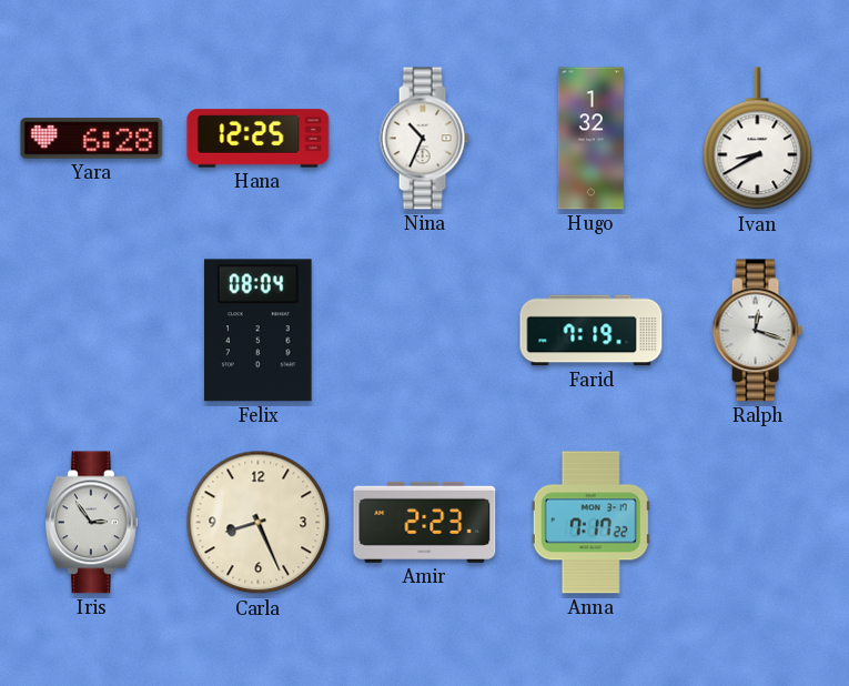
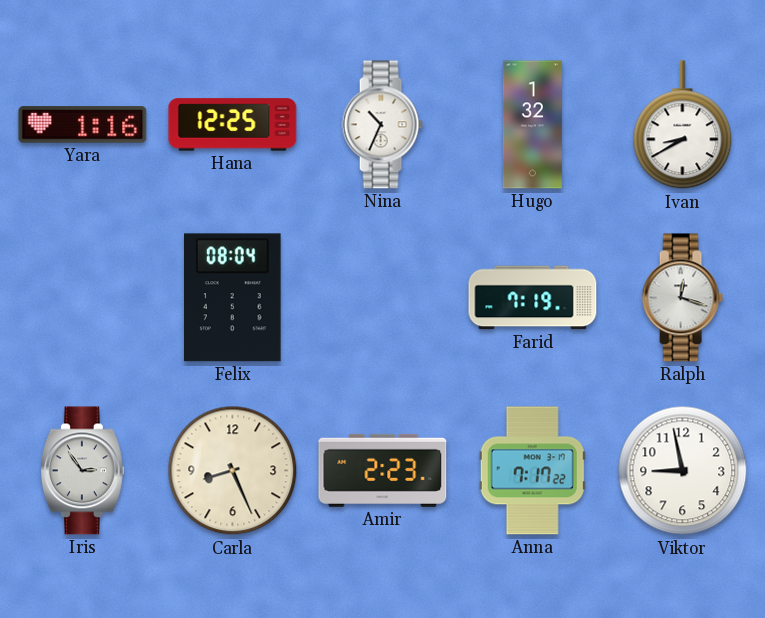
Yara: 6:28 -> 1:16
Viktor: none -> 8:58
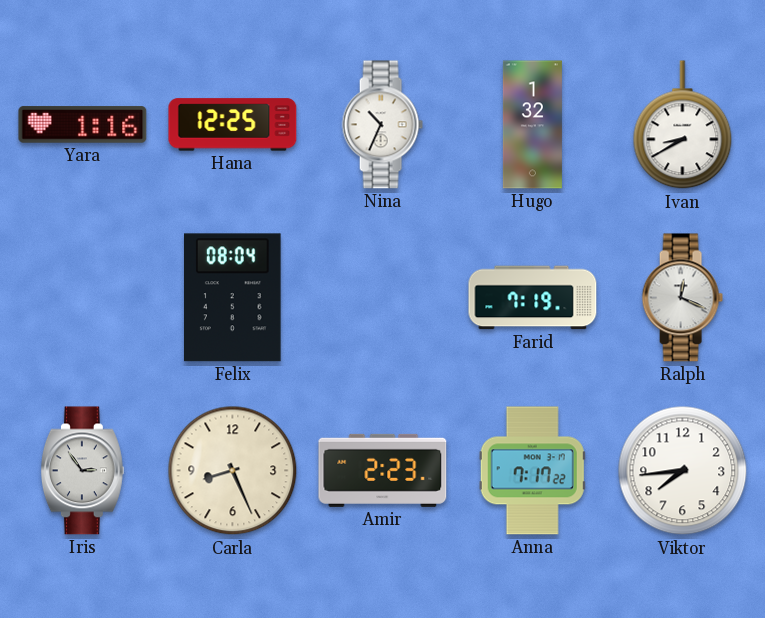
Ralph: 12:18 -> 12:19
Viktor: 8:58 -> 7:44
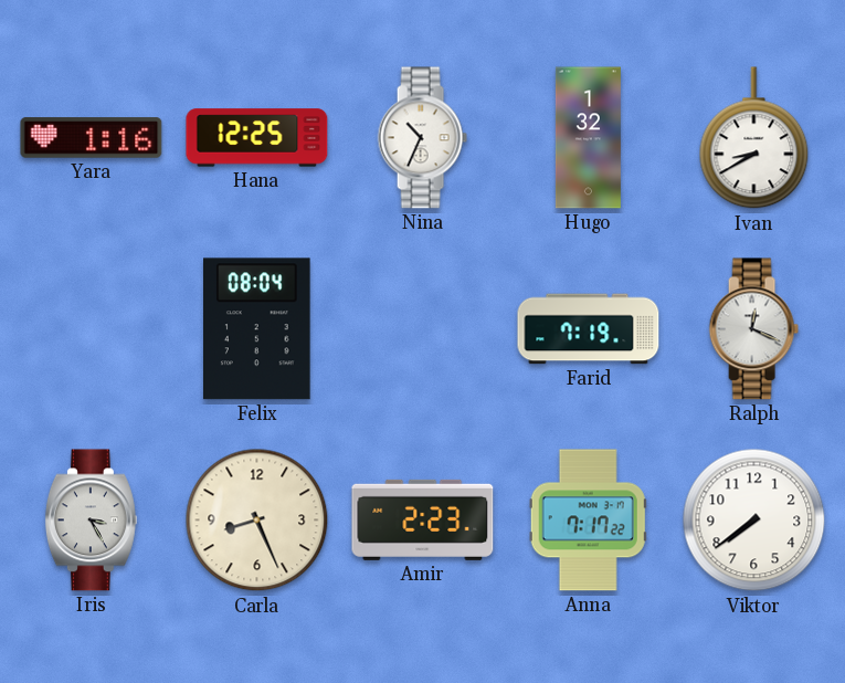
Iris: 2:54 -> 3:25
Viktor: 7:44 -> 7:39
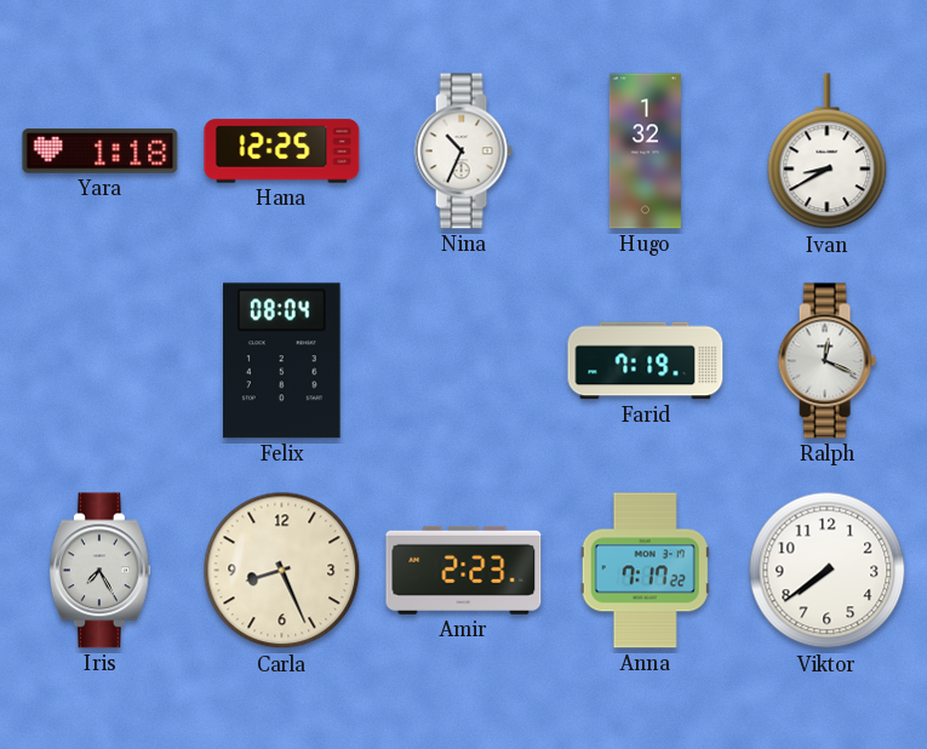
Yara: 1:16 -> 1:18
Iris: 3:25 -> 7:25
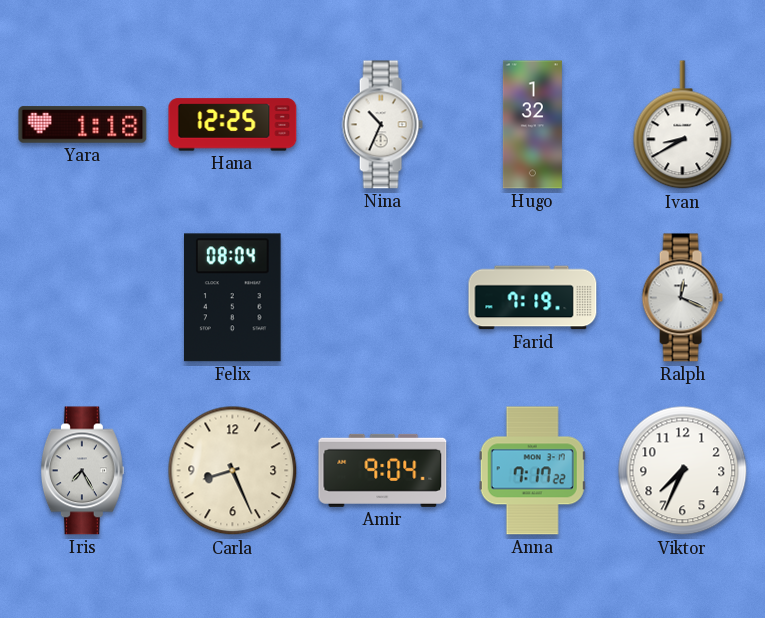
Amir: 2:23 -> 9:04
Viktor: 7:39 -> 7:34
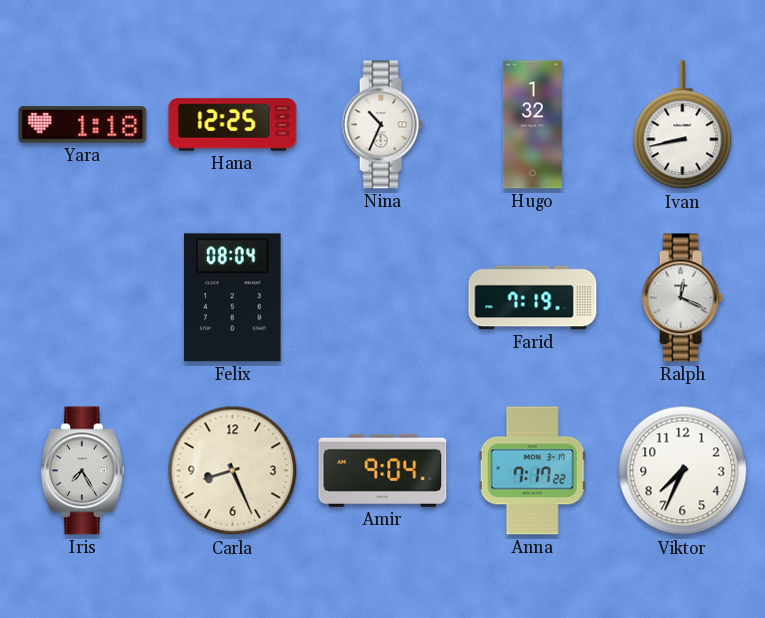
Ivan: 8:40 -> 8:43
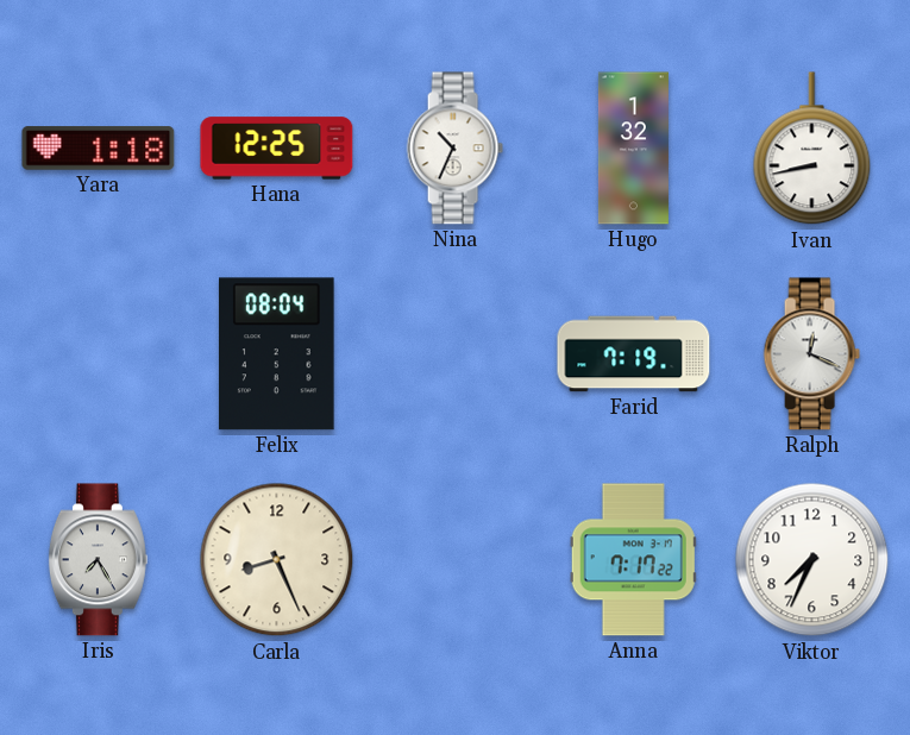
Amir: 9:04 -> none
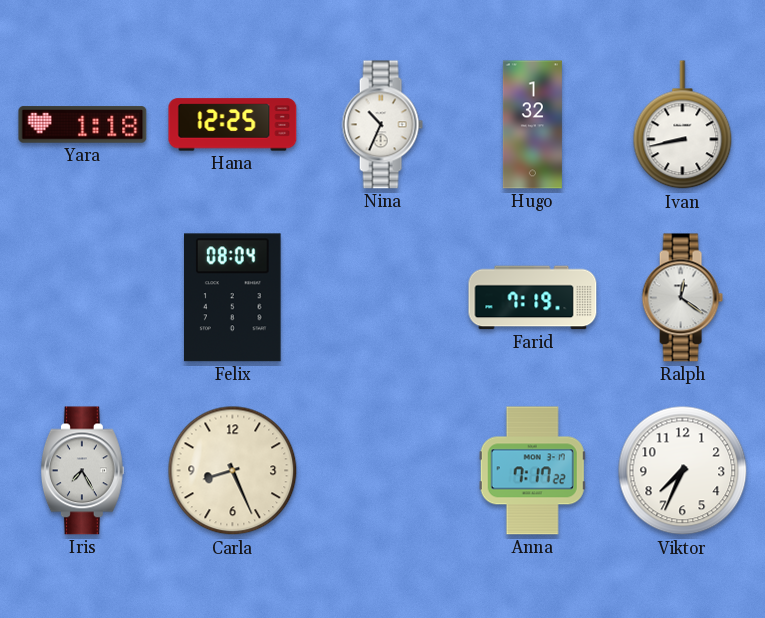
Ralph: 12:19 -> 12:21
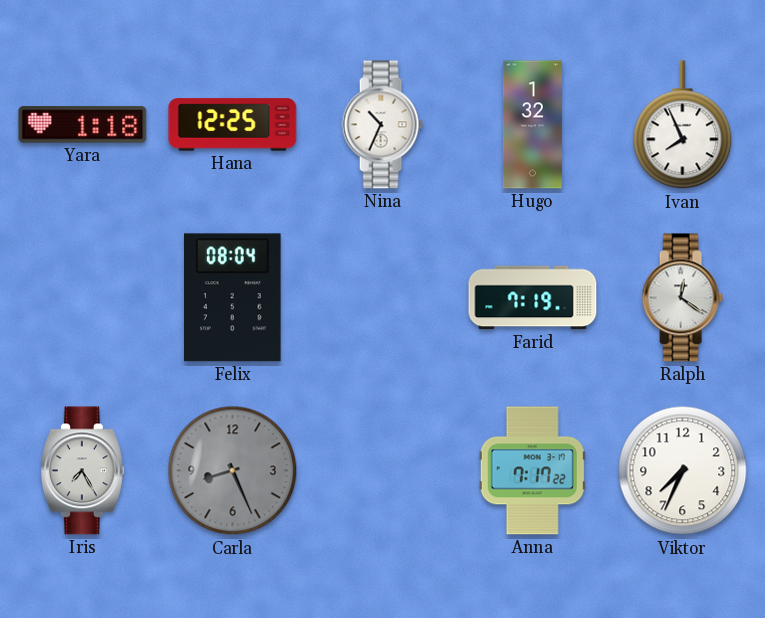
Ivan: 8:43 -> 7:56
Carla dial: cream -> grey
